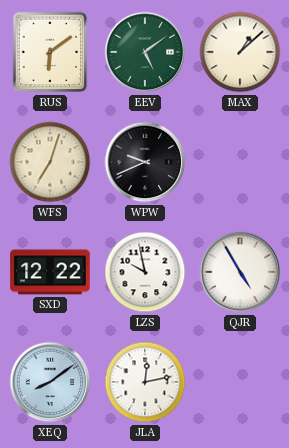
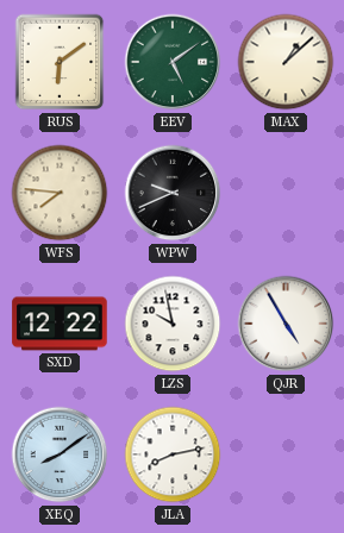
WFS: 7:03 -> 7:46
JLA: 12:13 -> 8:13
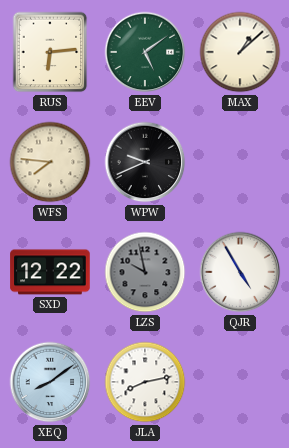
RUS: 6:09 -> 6:14
LZS dial: white -> grey
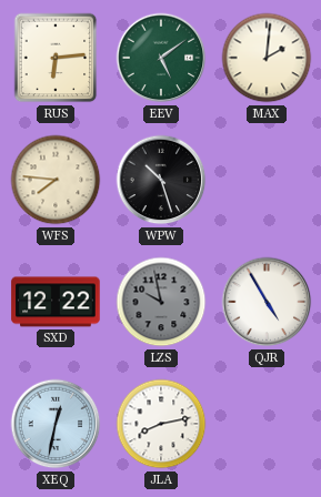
MAX: 1:08 -> 2:01
WPW: 9:41 -> 10:27
XEQ: 8:09 -> 12:32
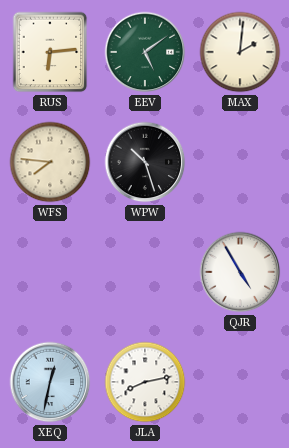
SXD: 12:22 -> none
LZS: 9:58 -> none
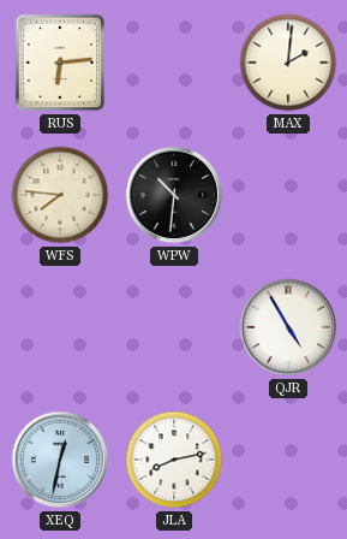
EEV: 5:09 -> none
WPW: 10:27 -> 10:31
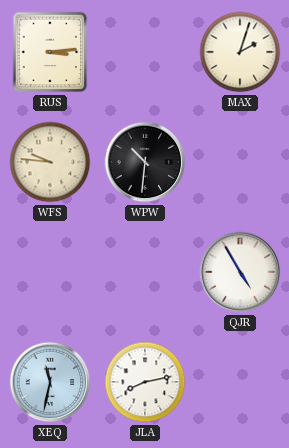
RUS: 6:14 -> 3:14
MAX: 2:01 -> 2:03
WFS: 7:46 -> 9:46
XEQ: 12:32 -> 11:32
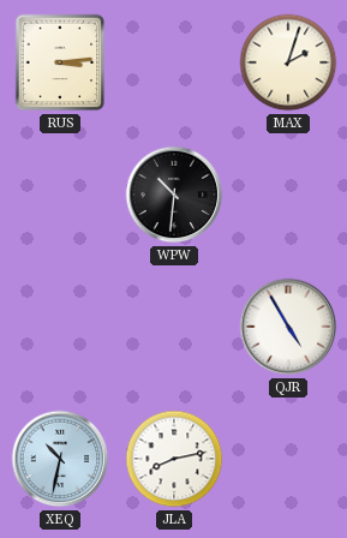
WFS: 9:46 -> none
XEQ: 11:32 -> 10:32
